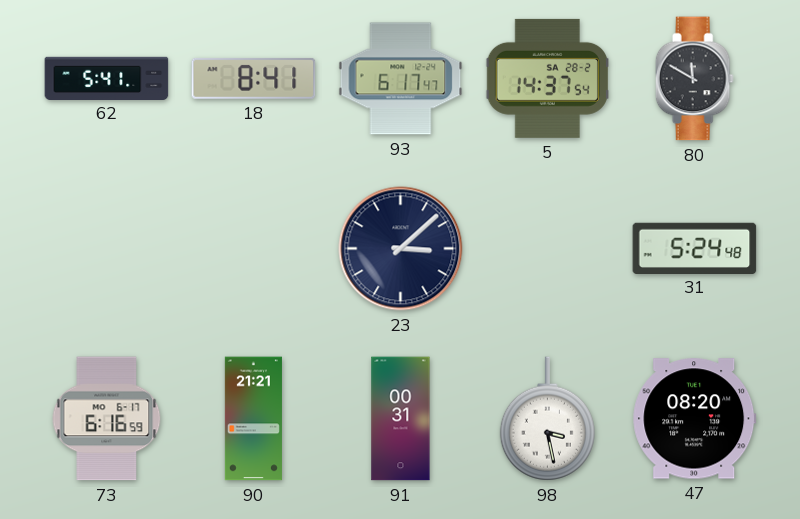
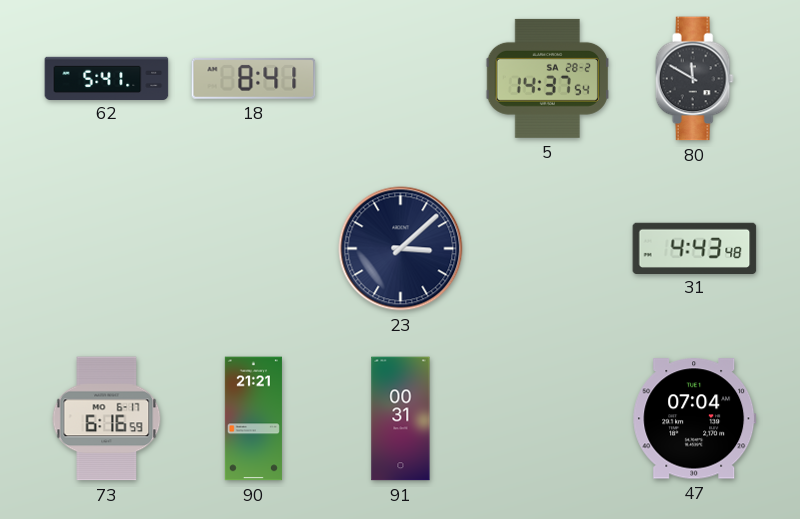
93: 6:17 -> none
31: 5:24 -> 4:43
98: 3:28 -> none
47: 08:20 -> 07:04
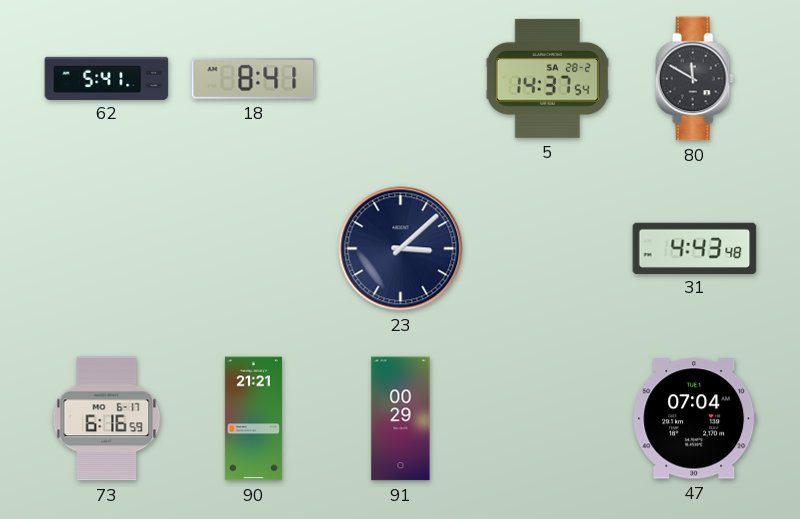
91: 00:31 -> 00:29
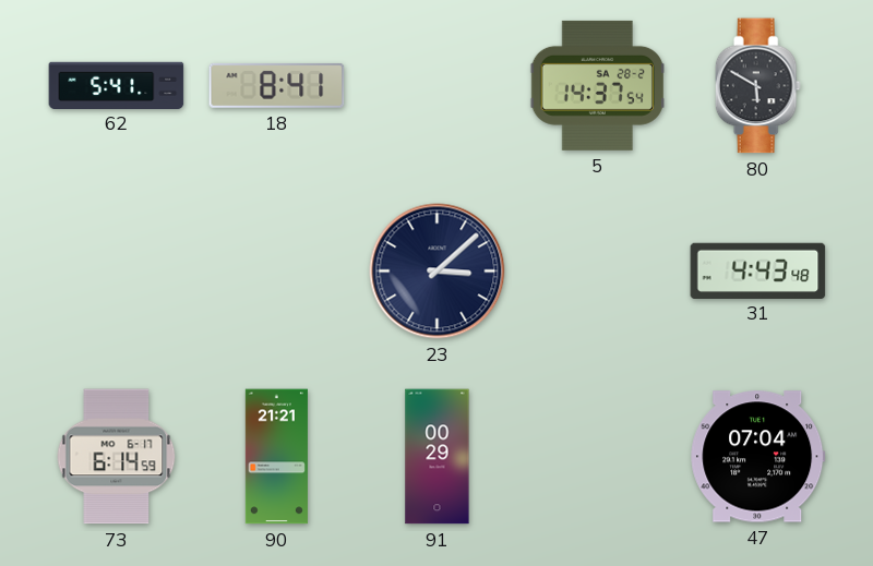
80: 11:50 -> 5:50
73: 6:16 -> 6:14
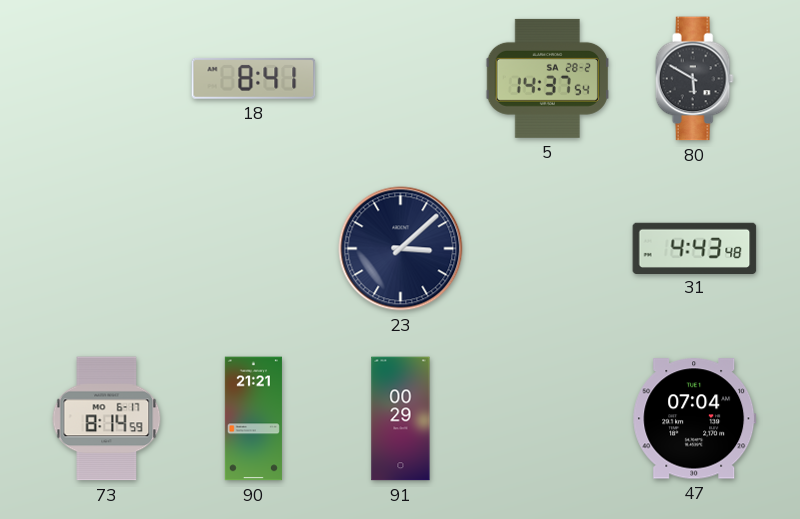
62: 5:41 -> none
73: 6:14 -> 8:14
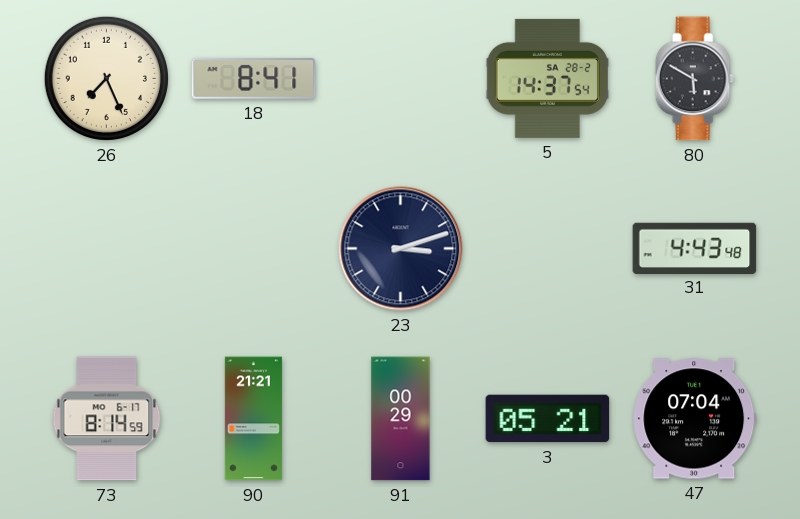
26: none -> 7:26
23: 3:08 -> 3:12
3: none -> 05:21
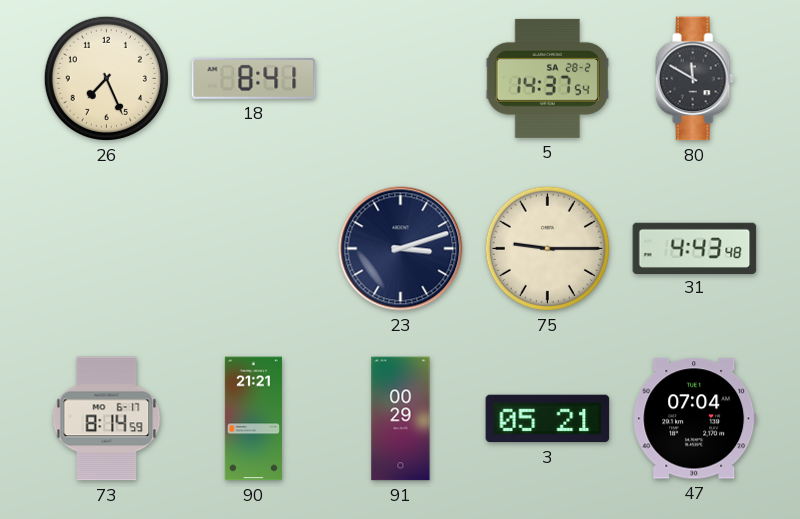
80: 5:50 -> 11:50
75: none -> 9:15
